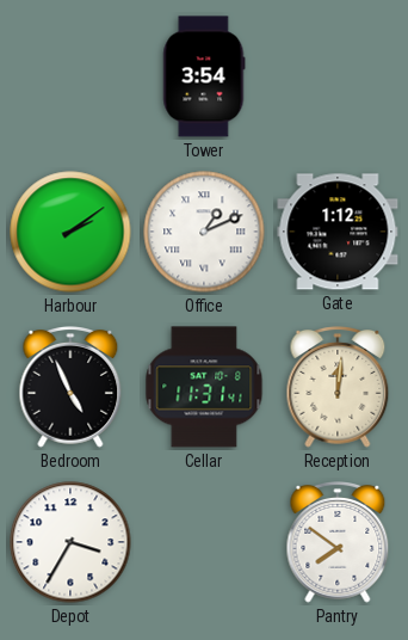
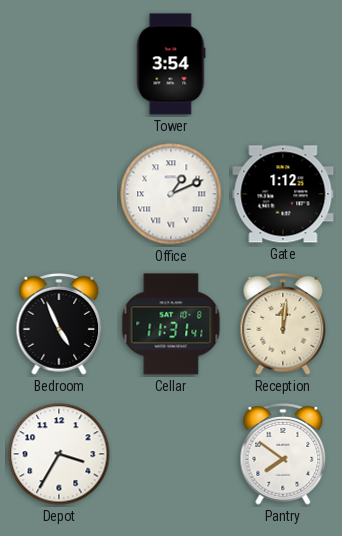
Harbour: 2:09 -> none
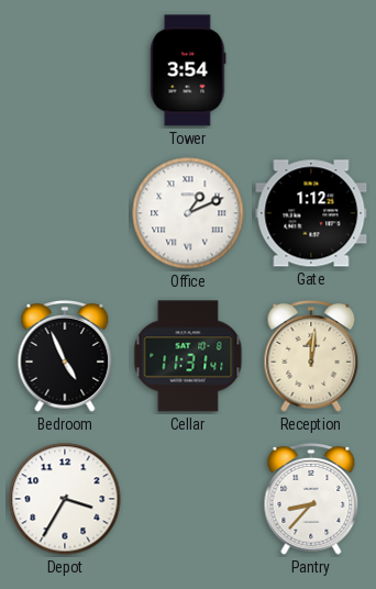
Pantry: 7:51 -> 8:37
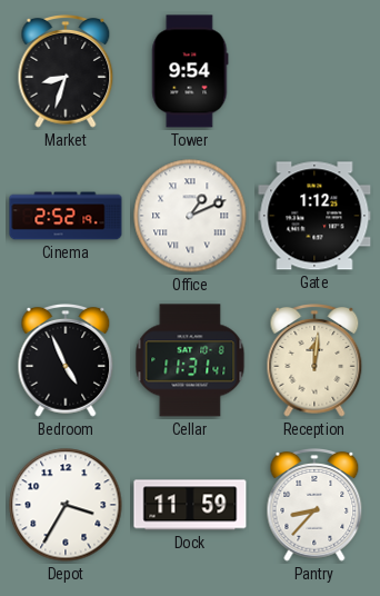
Market: none -> 8:33
Tower: 3:54 -> 9:54
Cinema: none -> 2:52
Dock: none -> 11:59
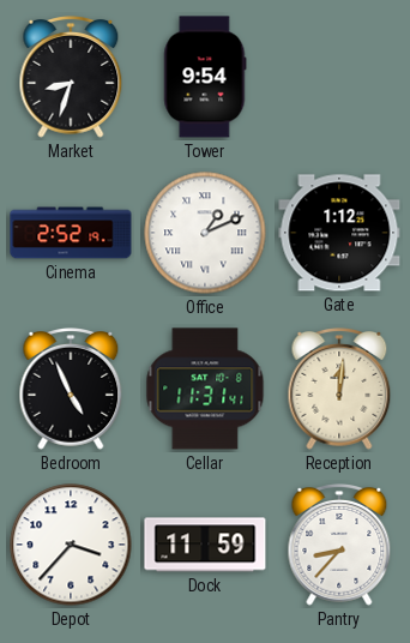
Depot: 3:35 -> 3:37
